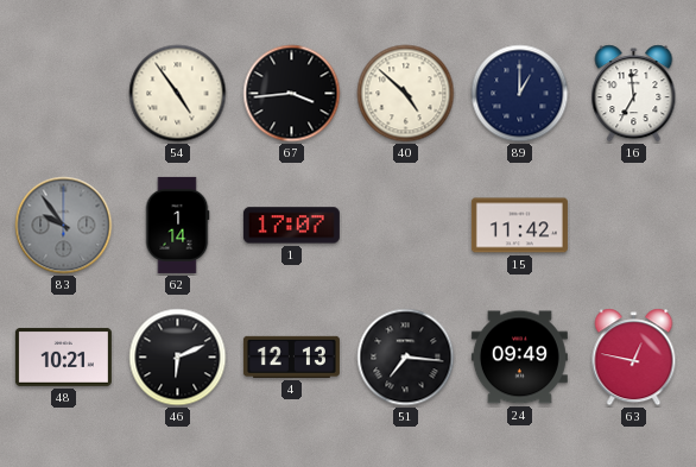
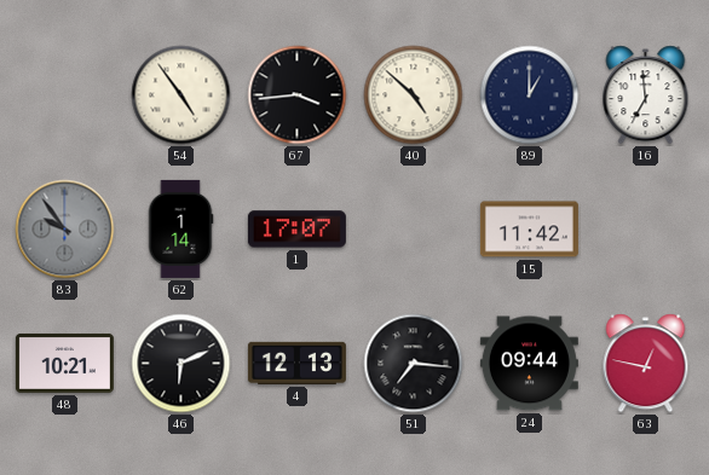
24: 09:49 -> 09:44
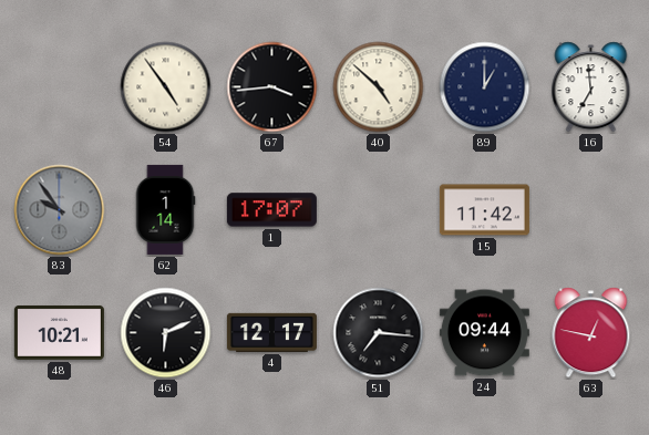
4: 12:13 -> 12:17
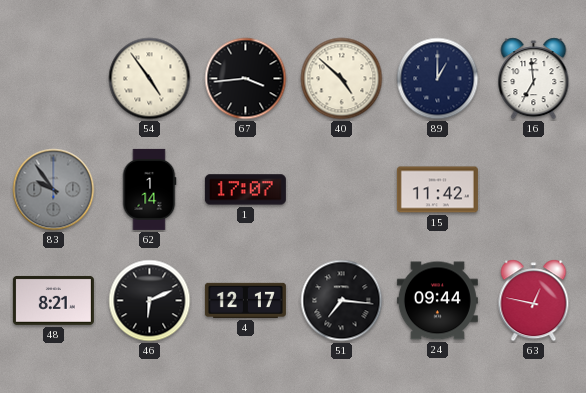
48: 10:21 -> 8:21
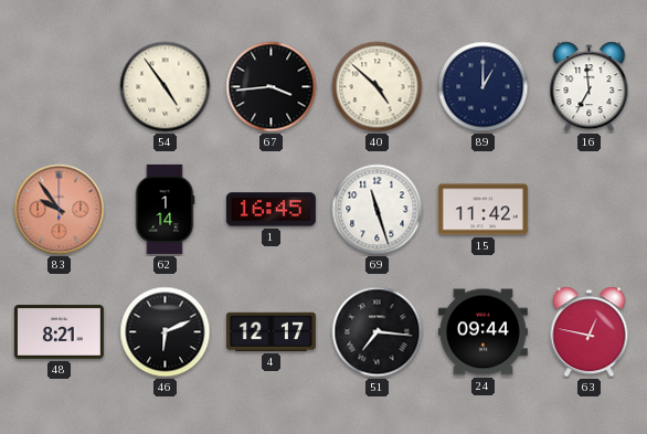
83 dial: grey -> salmon
1: 17:07 -> 16:45
69: none -> 11:27
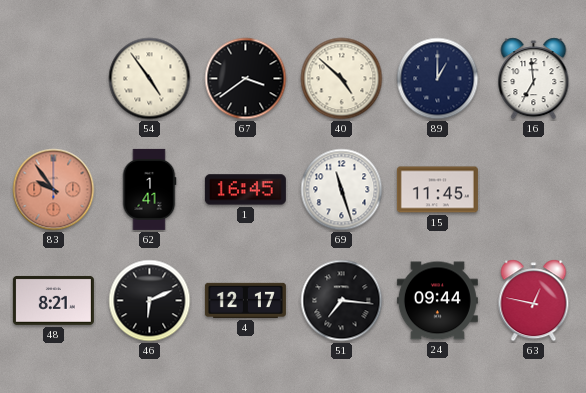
67: 3:44 -> 3:39
62: 1:14 -> 1:41
15: 11:42 -> 11:45
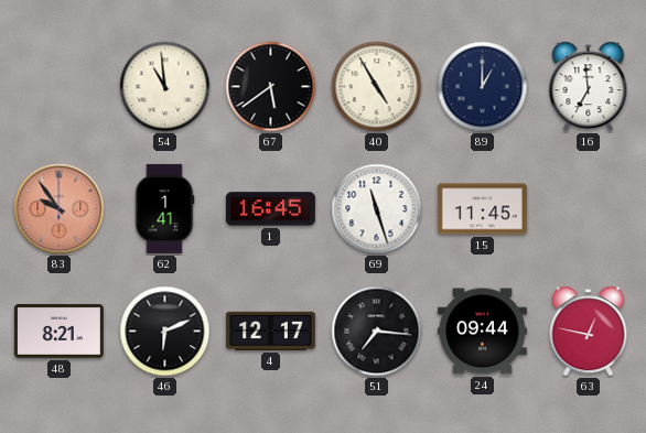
54: 4:54 -> 10:59
67: 3:39 -> 5:39
40: 4:52 -> 4:55
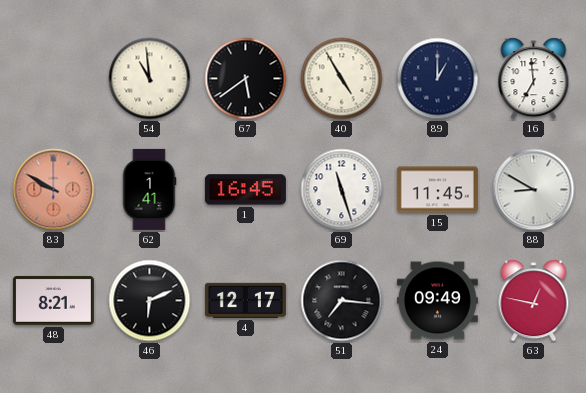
83: 9:54 -> 9:50
88: none -> 8:50
24: 09:44 -> 09:49
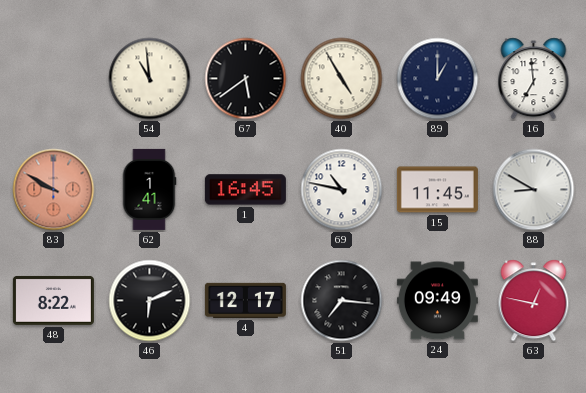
69: 11:27 -> 10:47
48: 8:21 -> 8:22
